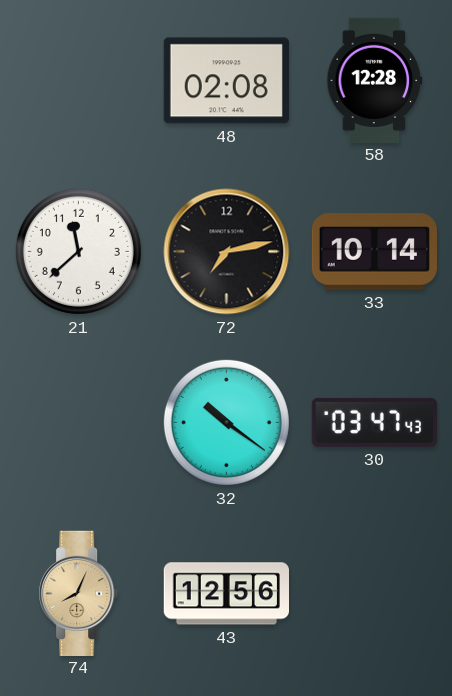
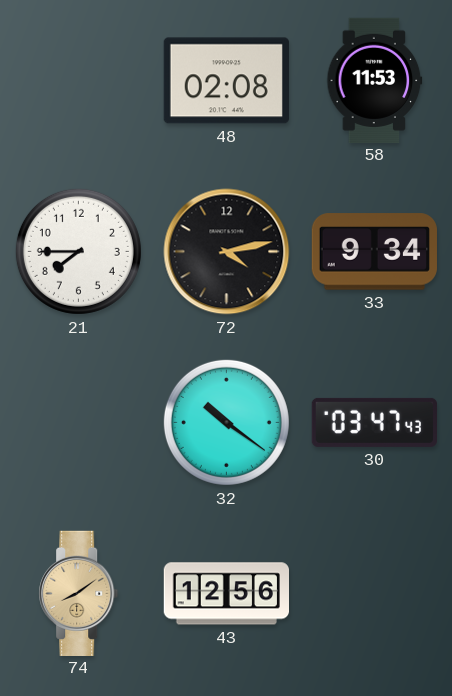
58: 12:28 -> 11:53
21: 11:38 -> 7:45
72: 7:13 -> 4:13
33: 10:14 -> 9:34
74: 8:04 -> 8:09
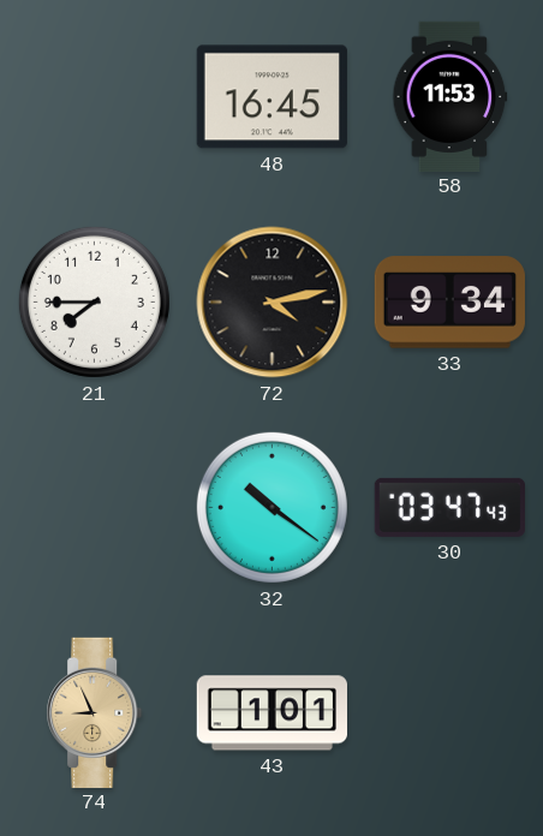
48: 02:08 -> 16:45
74: 8:09 -> 8:56
43: 12:56 -> 1:01
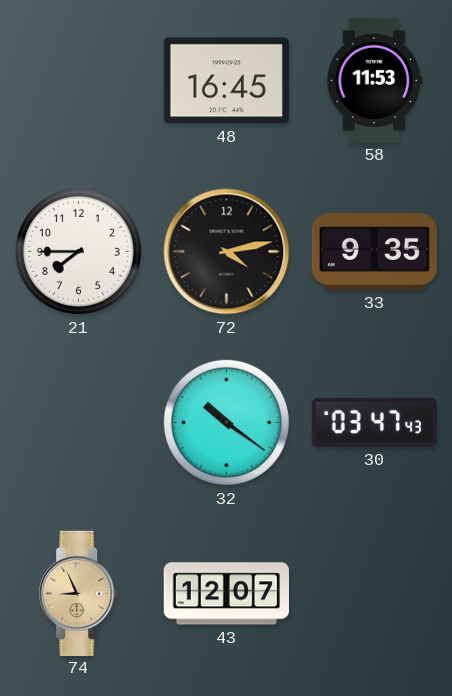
33: 9:34 -> 9:35
43: 1:01 -> 12:07
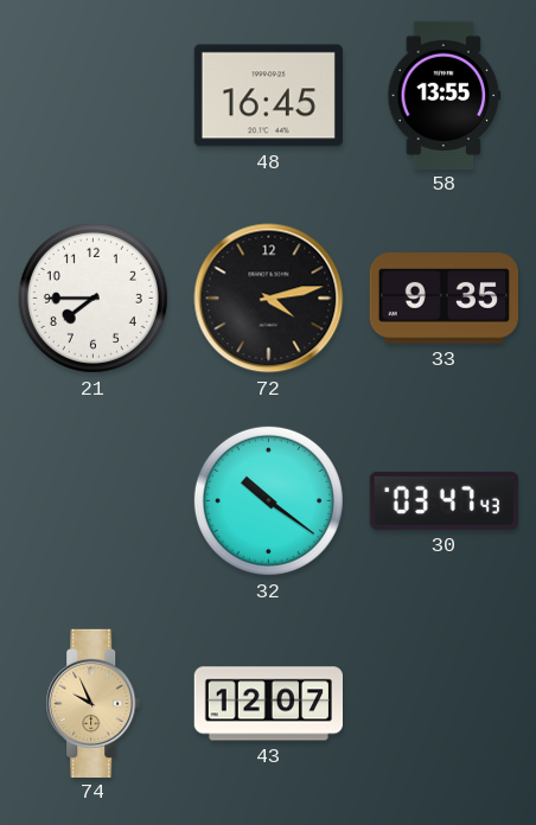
58: 11:53 -> 13:55
74: 8:56 -> 9:56
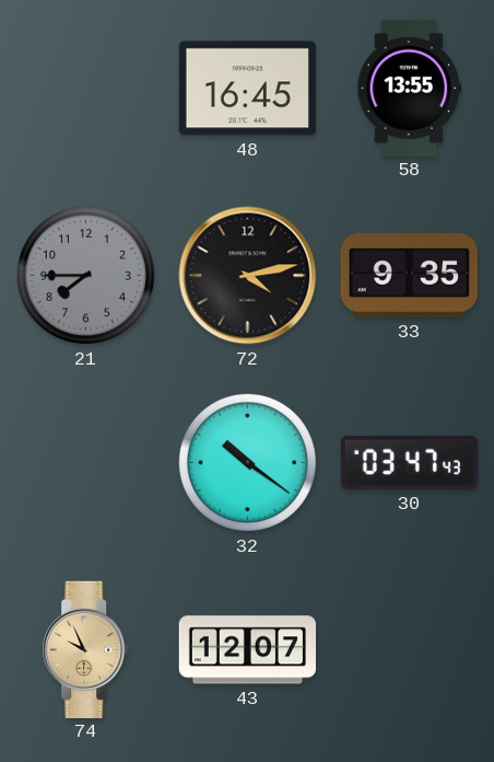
21 dial: white -> grey
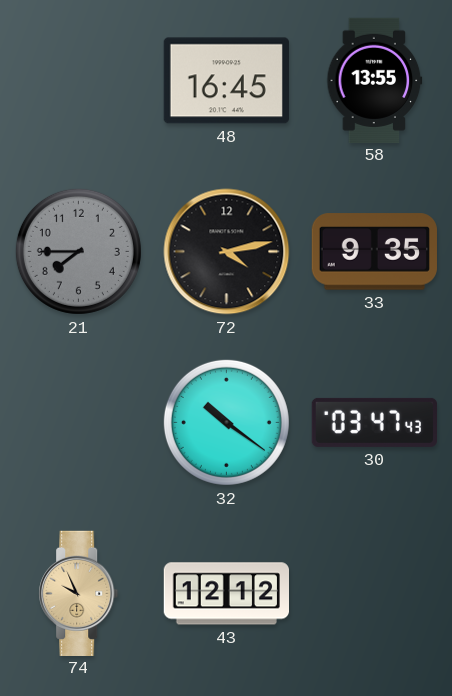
43: 12:07 -> 12:12
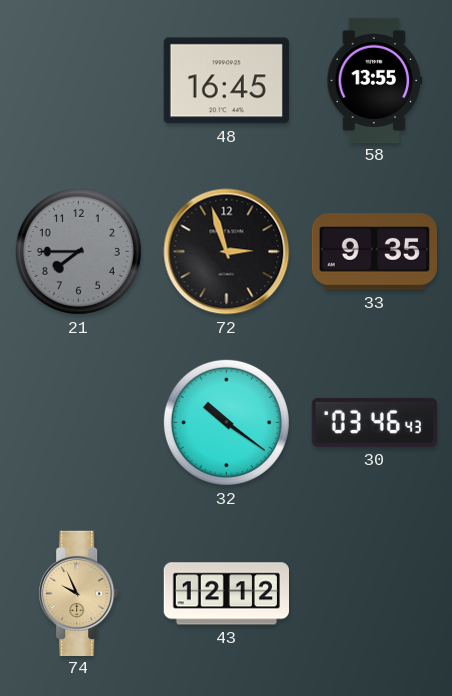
72: 4:13 -> 2:57
30: 03:47 -> 03:46
